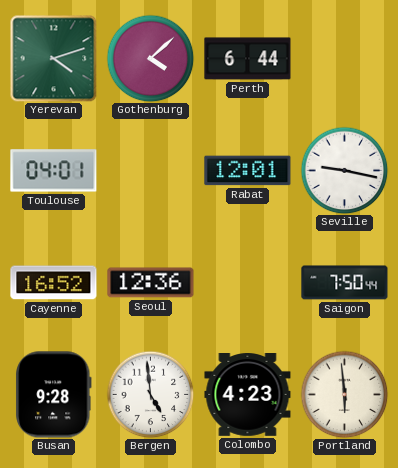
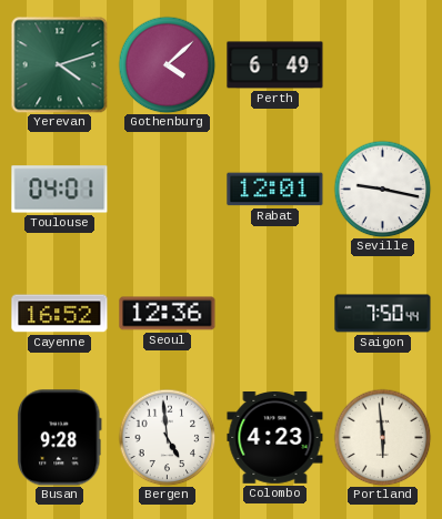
Perth: 6:44 -> 6:49
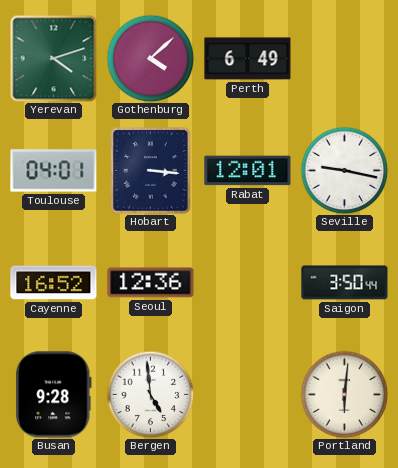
Hobart: none -> 3:16
Saigon: 7:50 -> 3:50
Colombo: 4:23 -> none
Portland: 5:59 -> 6:01
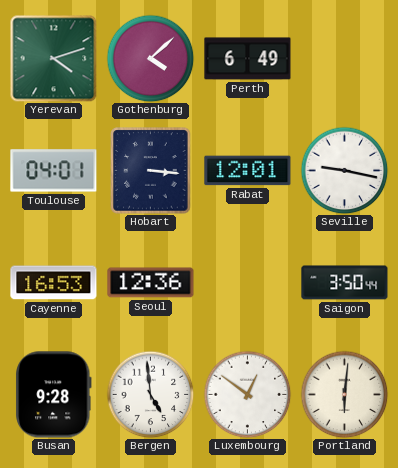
Cayenne: 16:52 -> 16:53
Luxembourg: none -> 12:51
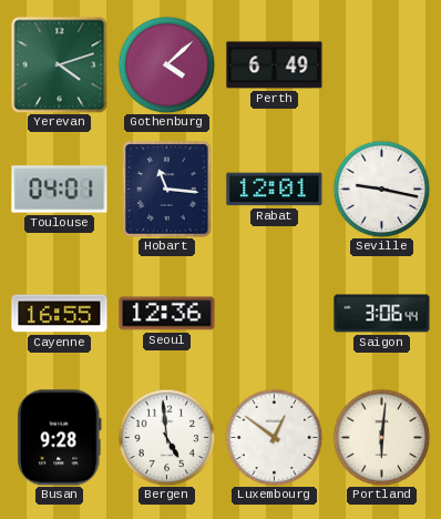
Hobart: 3:16 -> 11:16
Cayenne: 16:53 -> 16:55
Saigon: 3:50 -> 3:06
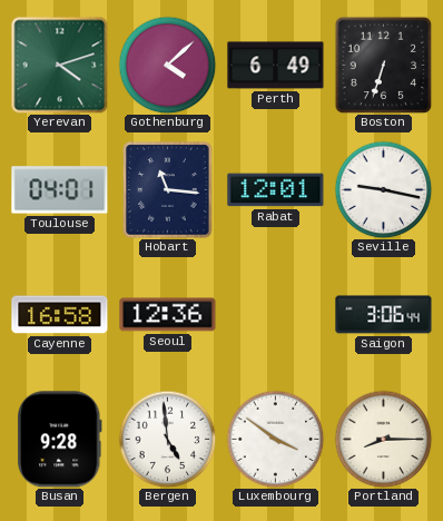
Boston: none -> 6:33
Cayenne: 16:55 -> 16:58
Luxembourg: 12:51 -> 3:51
Portland: 6:01 -> 8:15
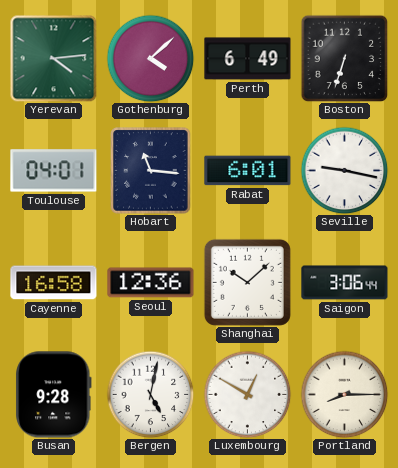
Yerevan: 4:12 -> 4:14
Rabat: 12:01 -> 6:01
Shanghai: none -> 10:08
Bergen: 4:59 -> 5:02
Luxembourg: 3:51 -> 12:50
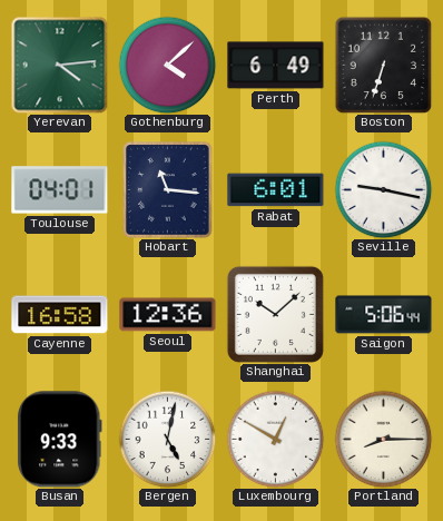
Saigon: 3:06 -> 5:06
Busan: 9:28 -> 9:33
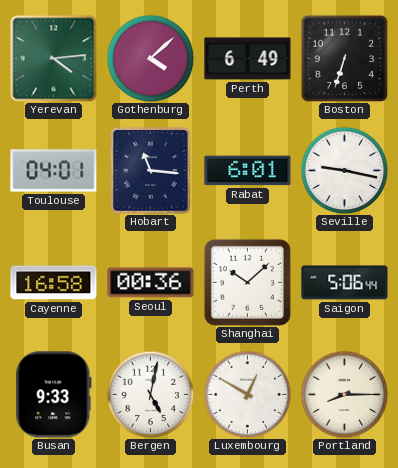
Seoul: 12:36 -> 00:36
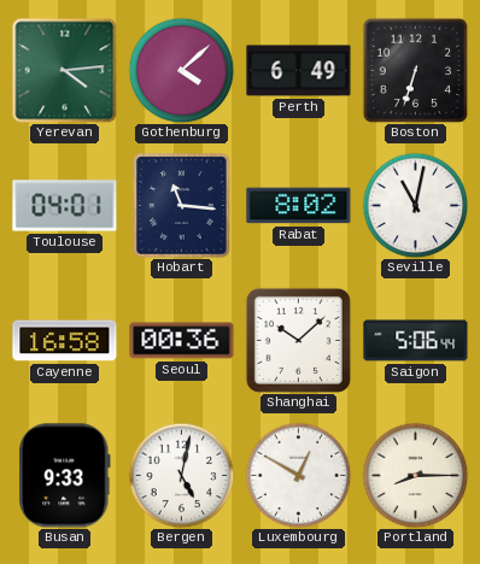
Rabat: 6:01 -> 8:02
Seville: 9:17 -> 11:02
